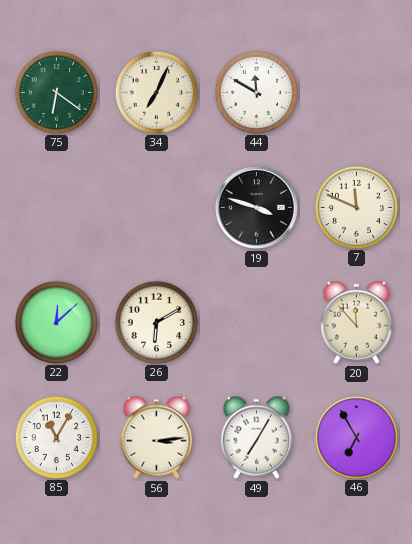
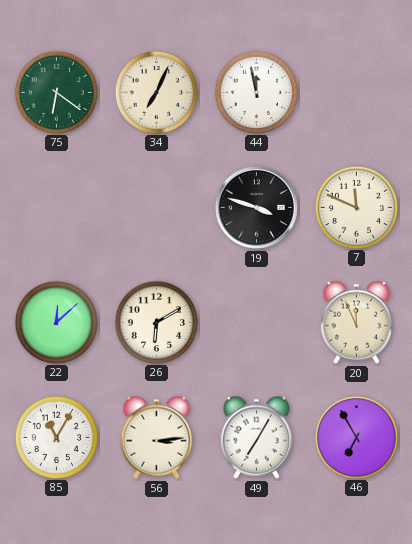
44: 11:50 -> 11:58
20: 11:53 -> 11:56
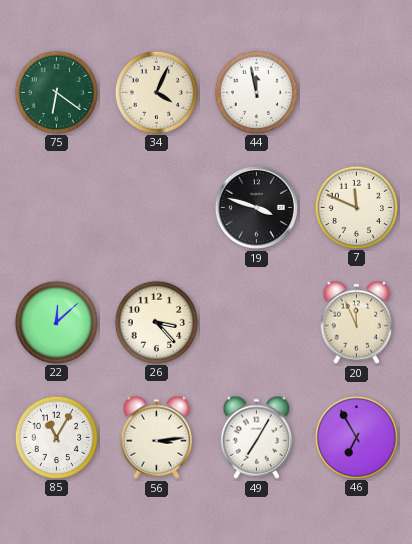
34: 7:04 -> 4:04
26: 6:10 -> 3:23
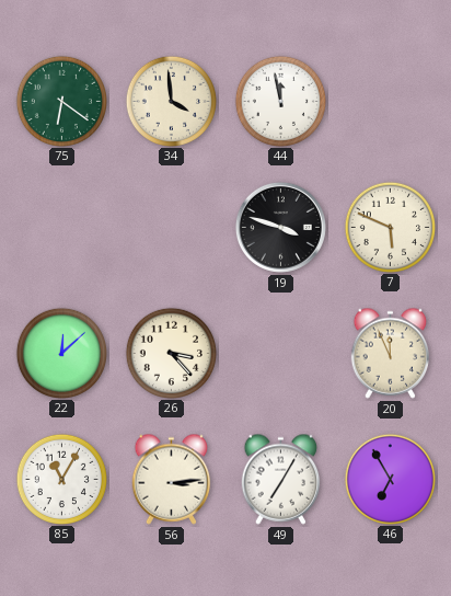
34: 4:04 -> 3:59
7: 11:49 -> 5:49
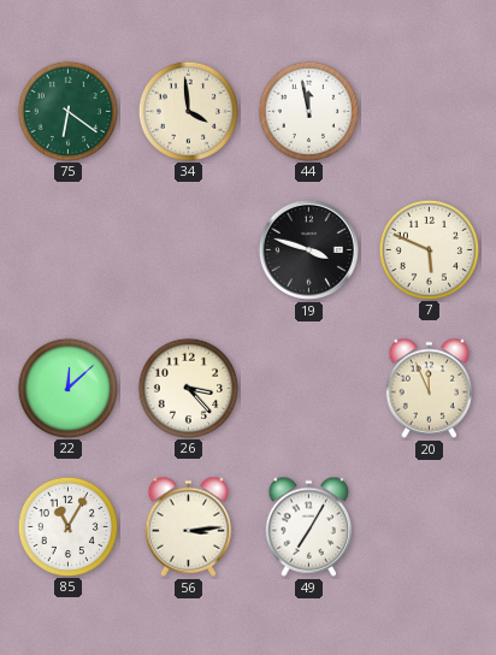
46: 6:55 -> none
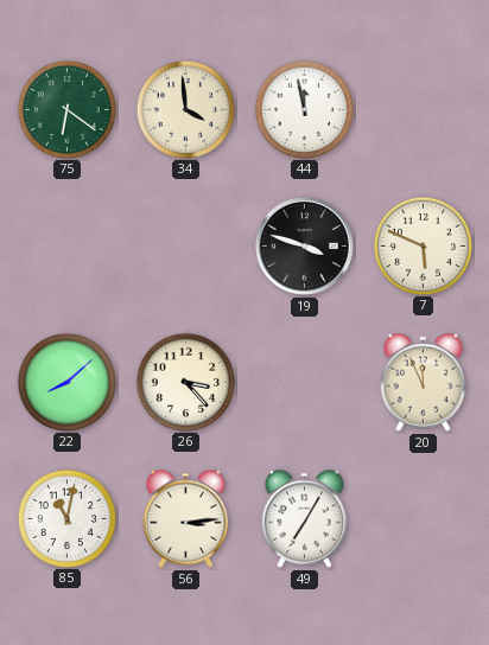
22: 12:08 -> 8:08
85: 11:05 -> 11:02
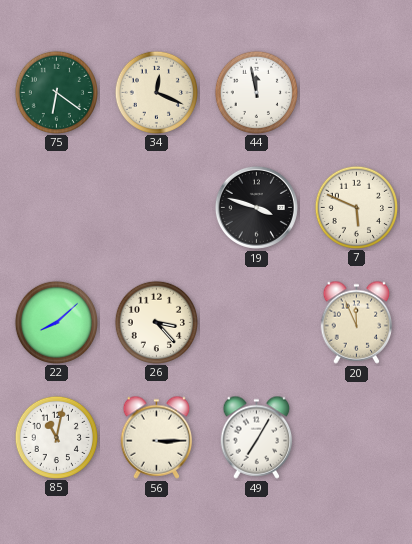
34: 3:59 -> 12:19
56: 3:14 -> 3:15
